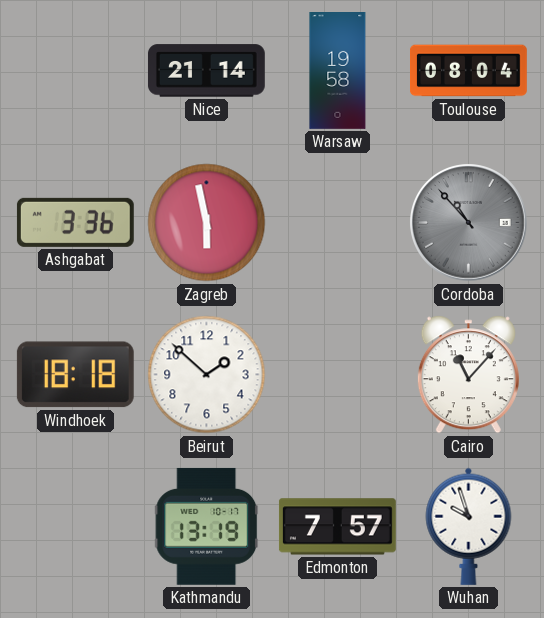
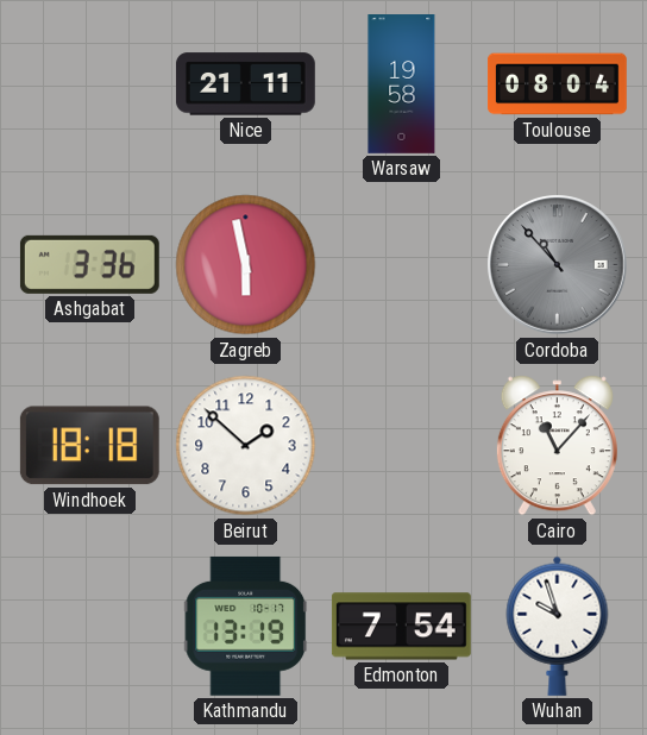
Nice: 21:14 -> 21:11
Edmonton: 7:57 -> 7:54
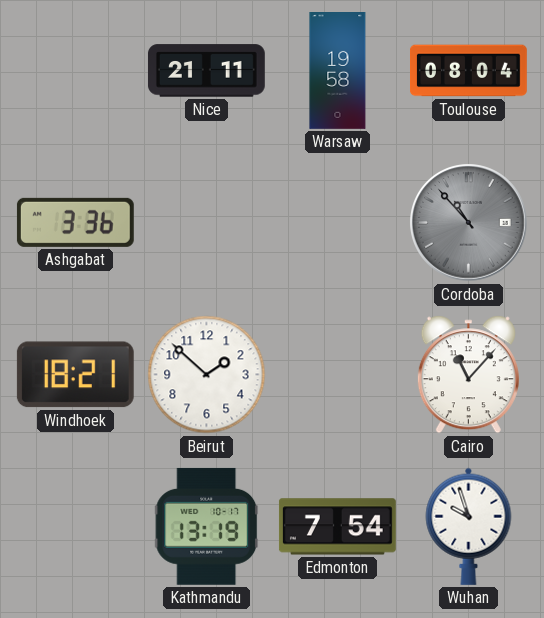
Zagreb: 5:58 -> none
Windhoek: 18:18 -> 18:21
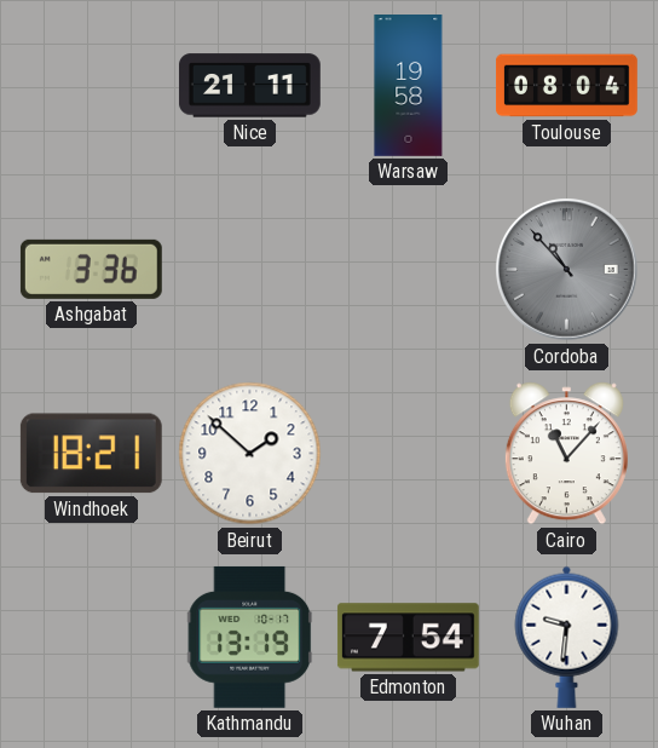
Wuhan: 9:57 -> 9:31
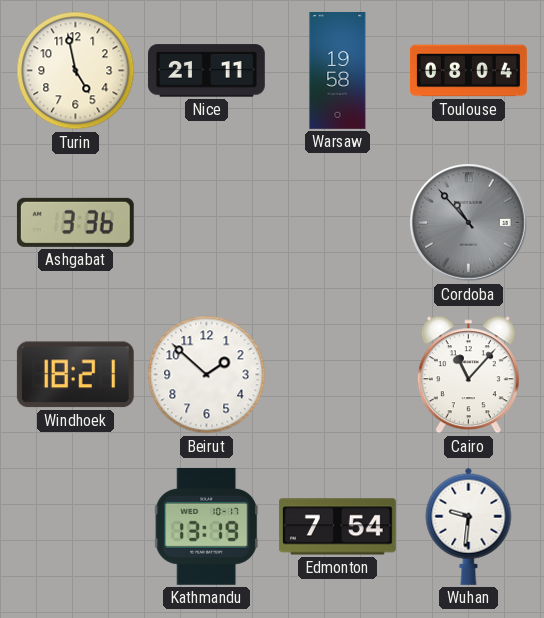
Turin: none -> 4:58
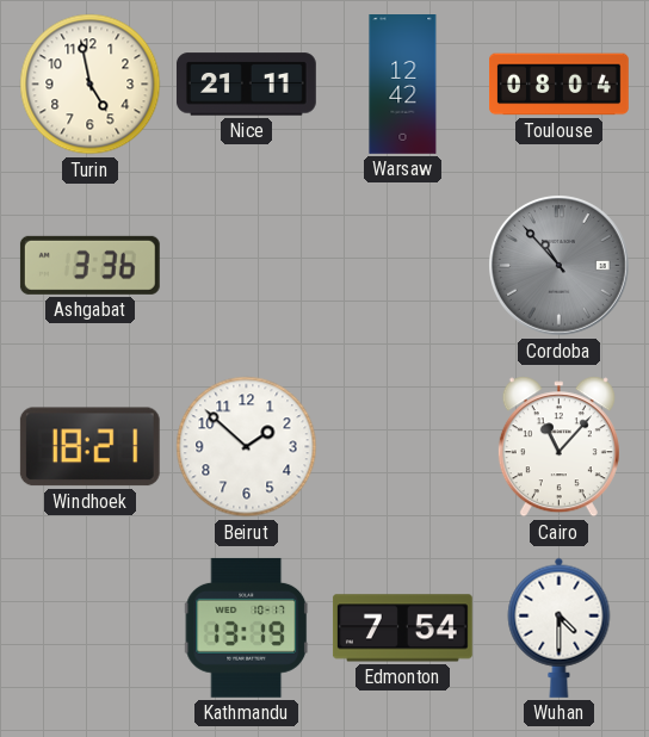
Warsaw: 19:58 -> 12:42
Wuhan: 9:31 -> 4:30
